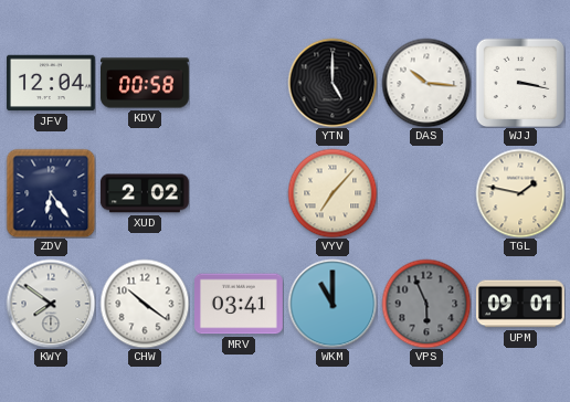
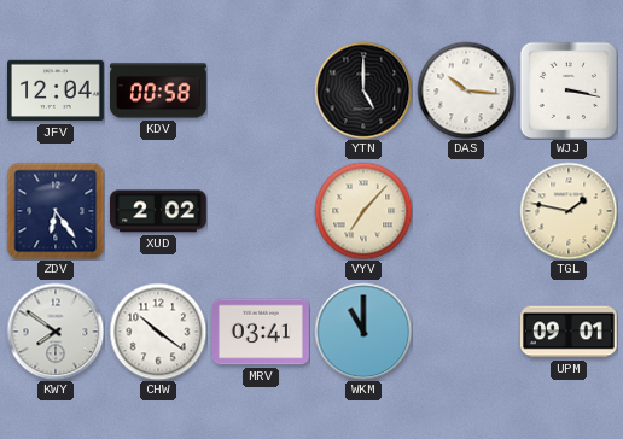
VPS: 5:56 -> none
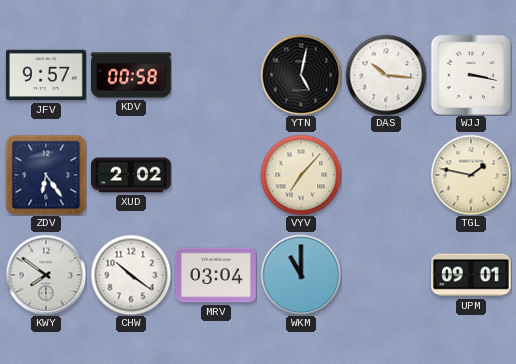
JFV: 12:04 -> 9:57
YTN: 5:00 -> 5:02
MRV: 03:41 -> 03:04
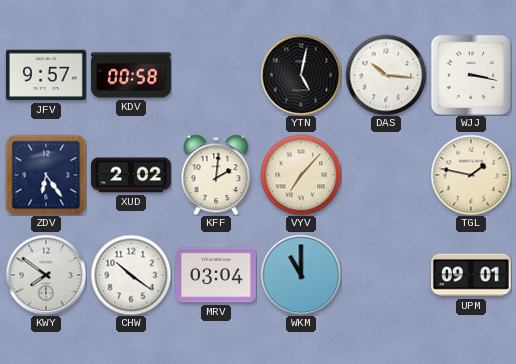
KFF: none -> 2:01
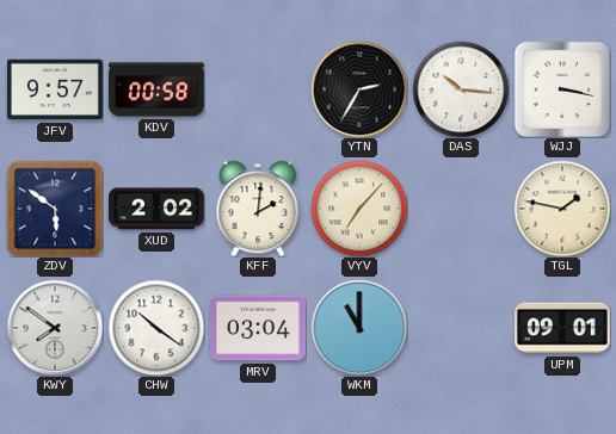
YTN: 5:02 -> 2:35
ZDV: 6:24 -> 5:51
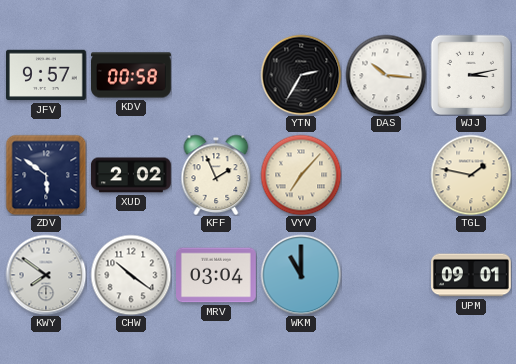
WJJ: 3:17 -> 3:13
KFF: 2:01 -> 1:56
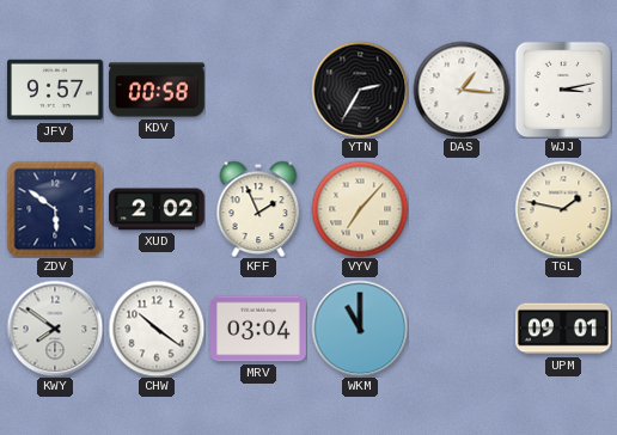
DAS: 10:16 -> 1:16
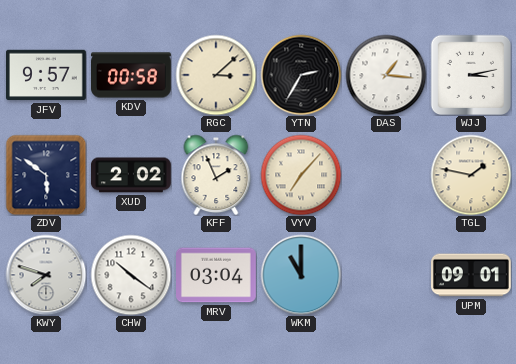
RGC: none -> 3:08
KWY: 7:51 -> 7:48
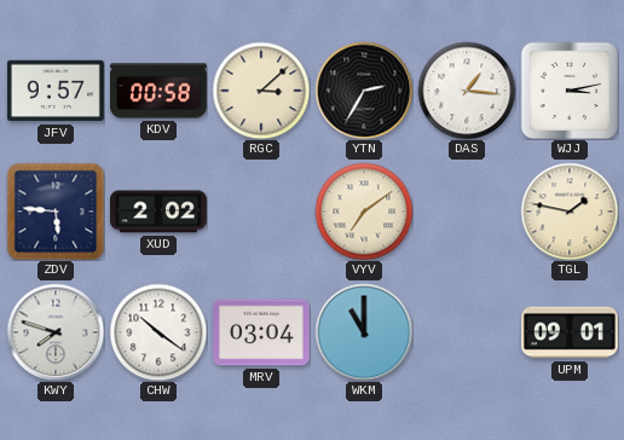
ZDV: 5:51 -> 5:46
KFF: 1:56 -> none
VYV: 7:07 -> 7:09
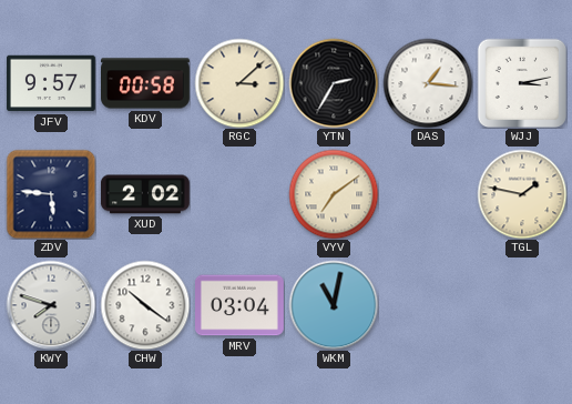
WKM: 11:00 -> 11:02
UPM: 09:01 -> none
